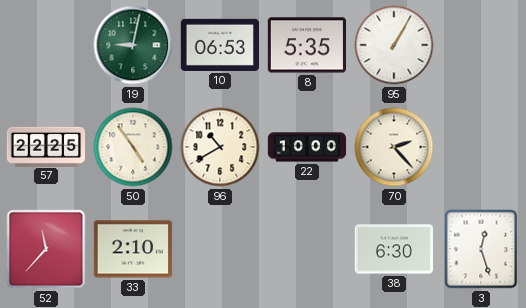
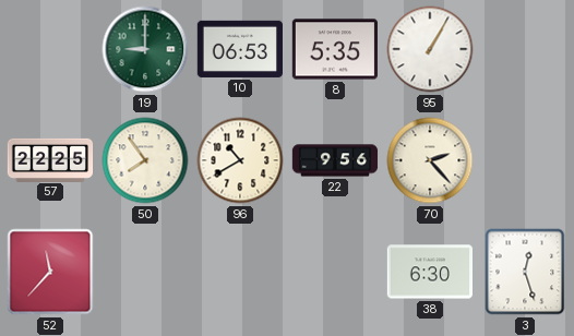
19: 9:02 -> 9:00
50: 4:54 -> 7:54
22: 10:00 -> 9:56
33: 2:10 -> none
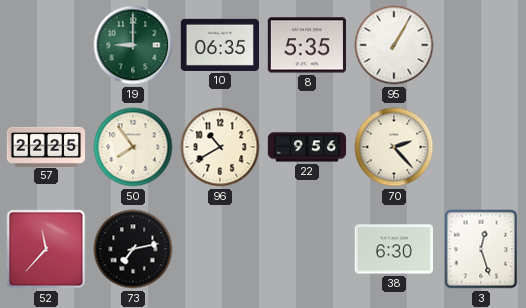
10: 06:53 -> 06:35
73: none -> 7:13
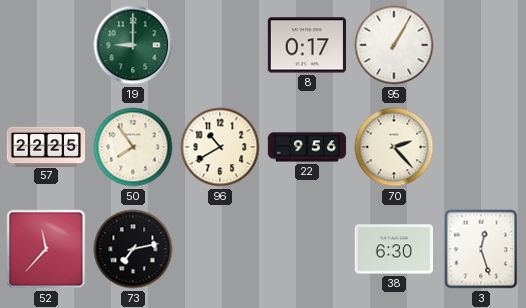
10: 06:35 -> none
8: 5:35 -> 0:17
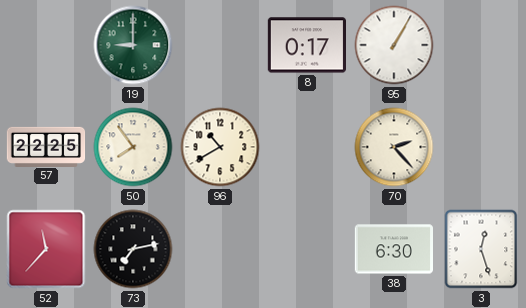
22: 9:56 -> none
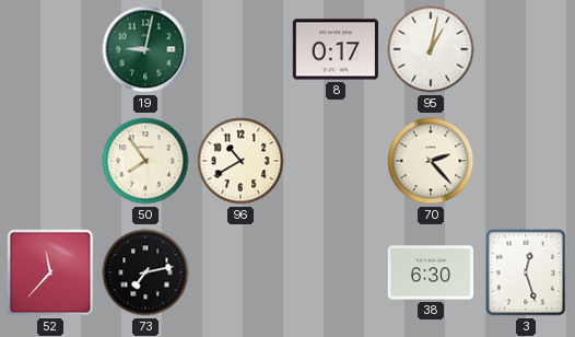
19: 9:00 -> 9:02
95: 1:05 -> 1:02
57: 22:25 -> none
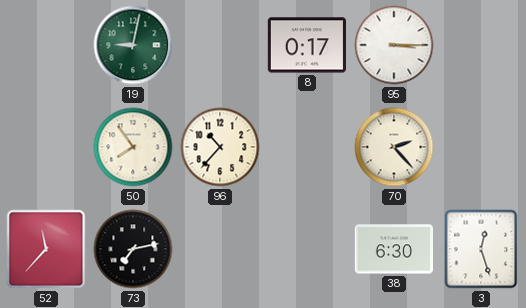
95: 1:02 -> 3:15
96: 10:40 -> 10:37
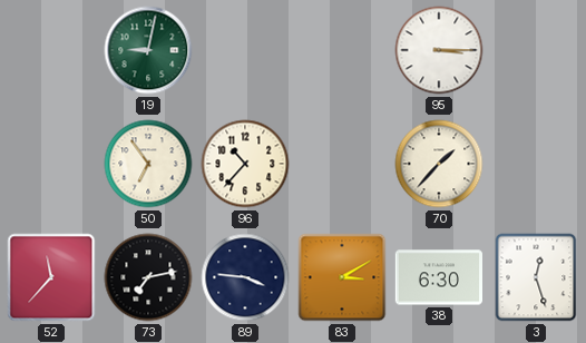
8: 0:17 -> none
50: 7:54 -> 6:54
70: 2:23 -> 1:37
89: none -> 3:46
83: none -> 3:10
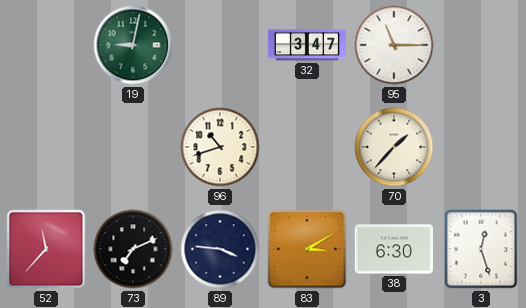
32: none -> 3:47
95: 3:15 -> 11:15
50: 6:54 -> none
96: 10:37 -> 10:42
73: 7:13 -> 7:11
